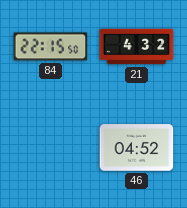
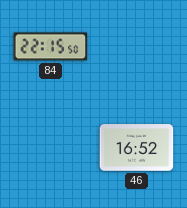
21: 4:32 -> none
46: 04:52 -> 16:52
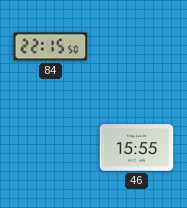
46: 16:52 -> 15:55
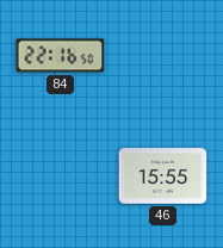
84: 22:15 -> 22:16
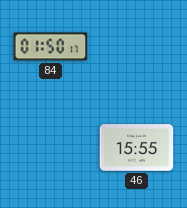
84: 22:16 -> 01:50
